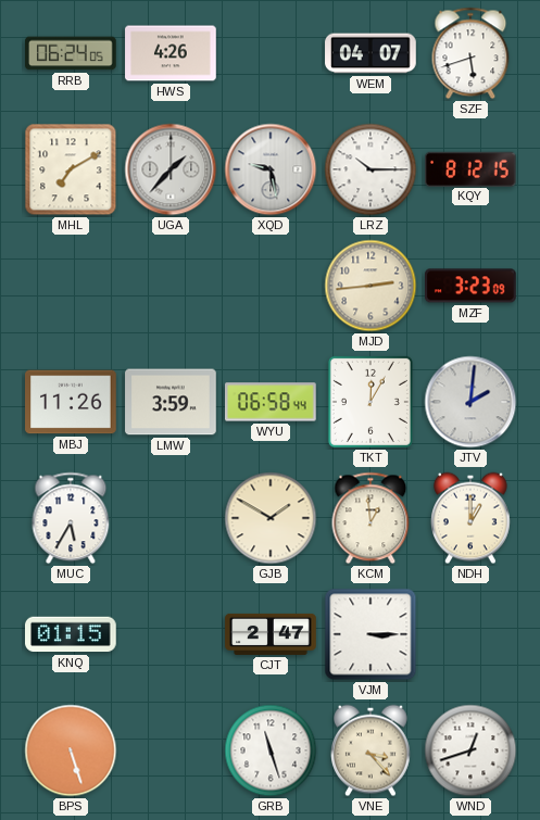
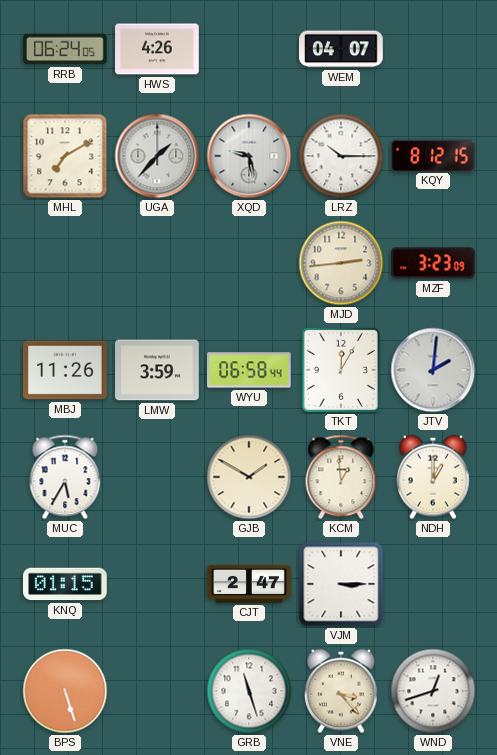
SZF: 5:42 -> none
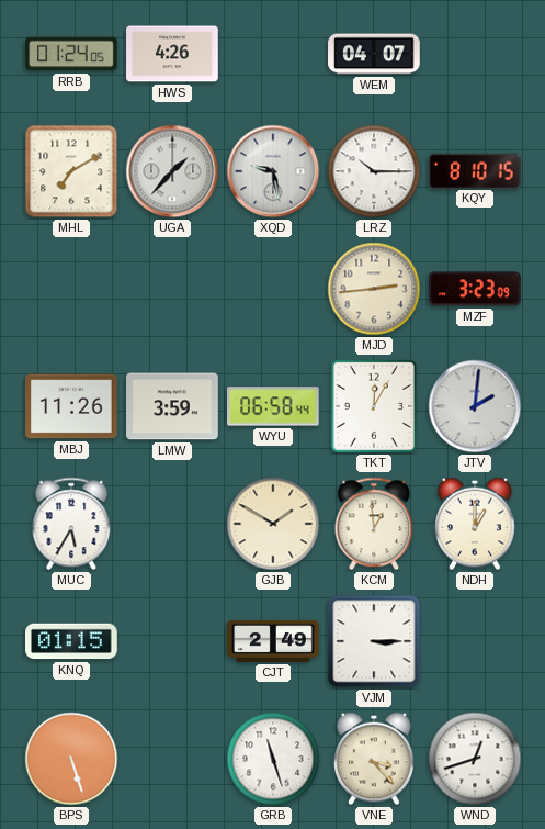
RRB: 06:24 -> 01:24
KQY: 8:12 -> 8:10
CJT: 2:47 -> 2:49
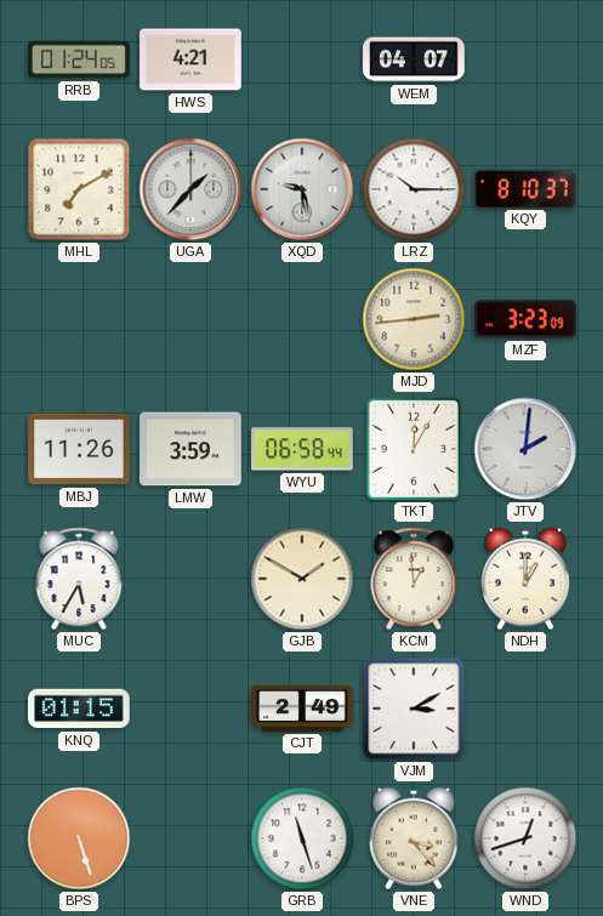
HWS: 4:26 -> 4:21
KQY: 8:10:15 -> 8:10:37
VJM: 3:15 -> 3:10
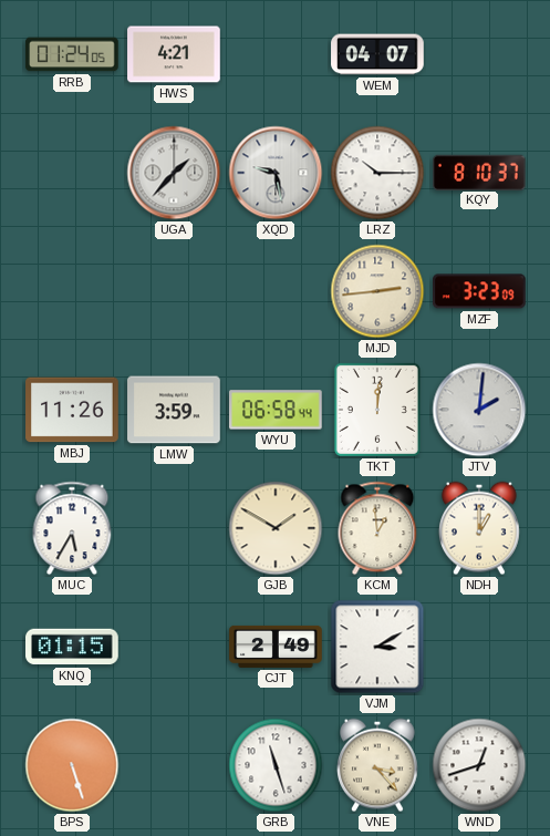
MHL: 7:10 -> none
TKT: 12:05 -> 12:01
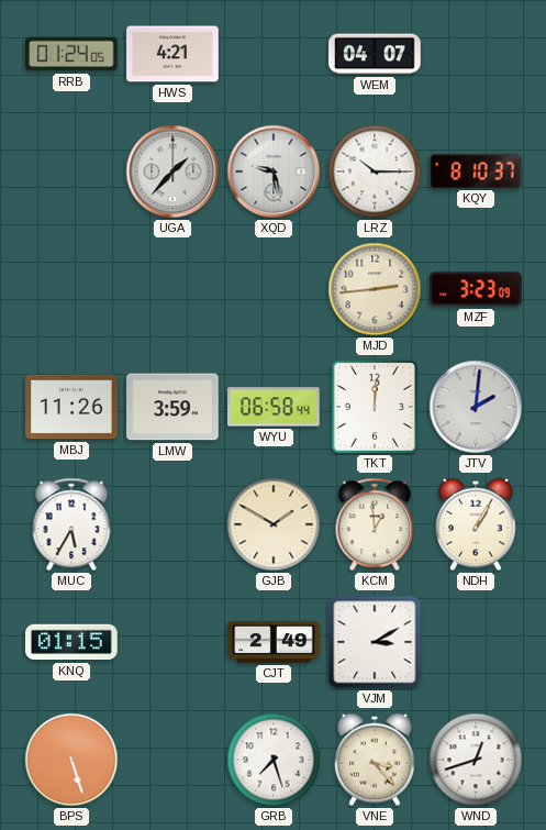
NDH: 1:00 -> 1:05
GRB: 11:27 -> 7:27
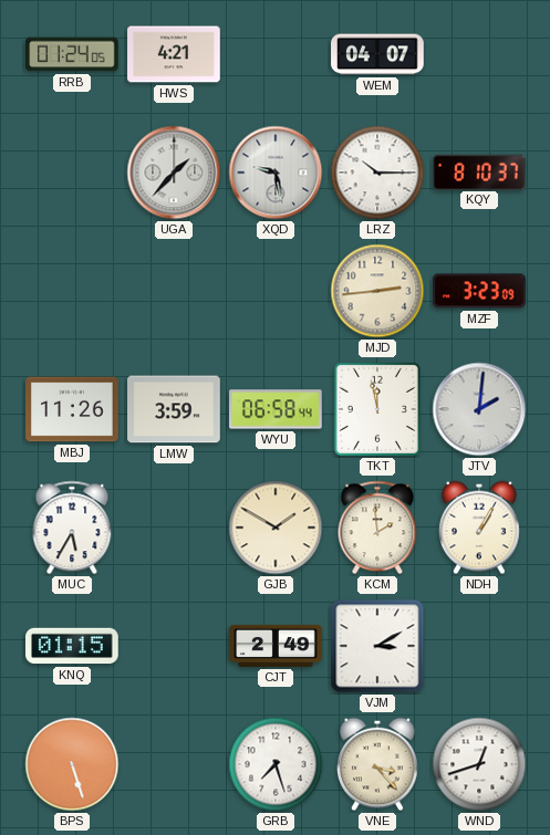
TKT: 12:01 -> 11:58
KCM: 12:59 -> 1:59
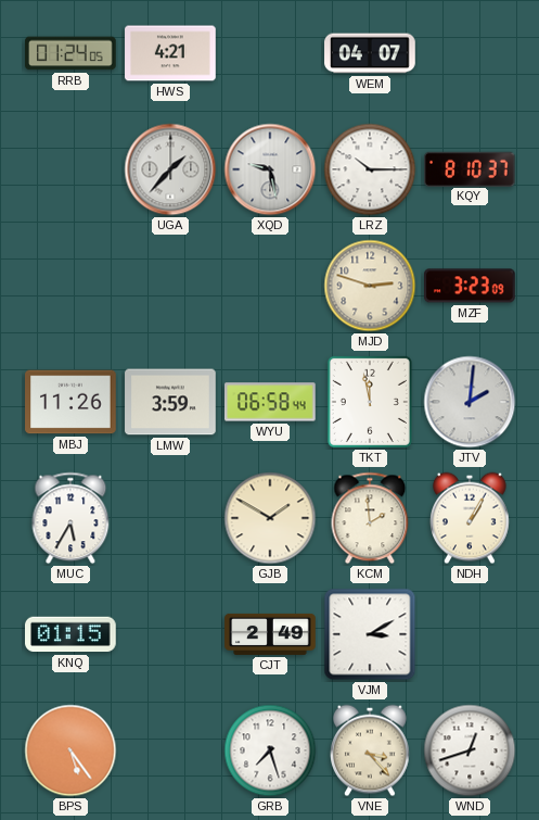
MJD: 2:44 -> 2:48
BPS: 5:27 -> 5:24
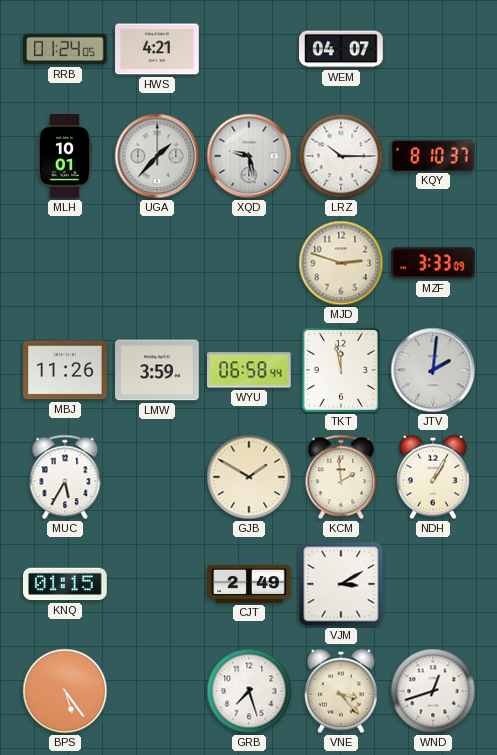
MLH: none -> 10:01
MZF: 3:23 -> 3:33
